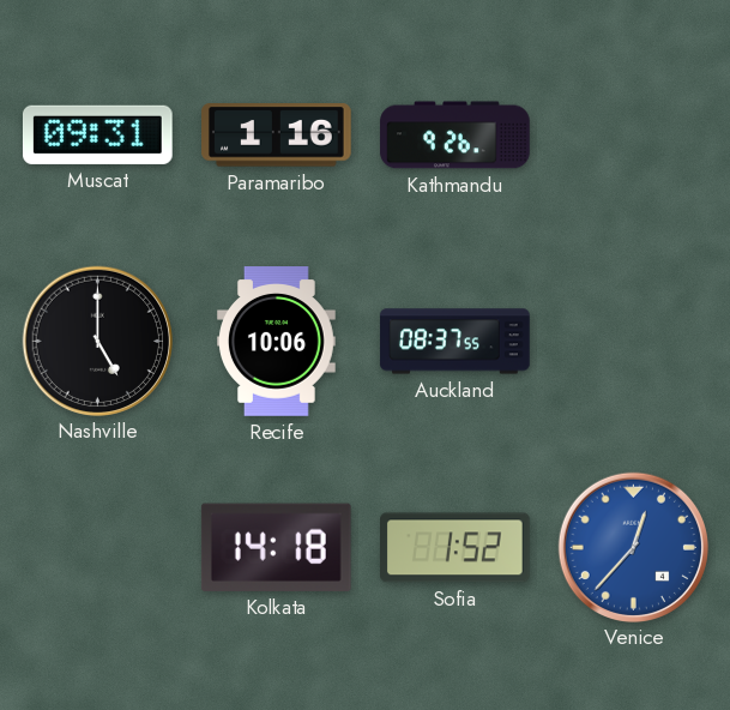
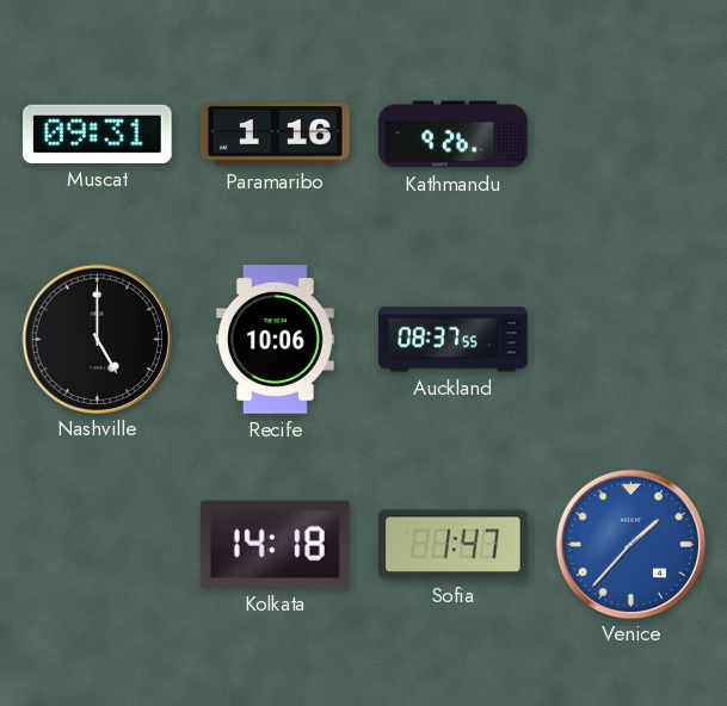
Sofia: 1:52 -> 1:47
Venice: 12:37 -> 1:37
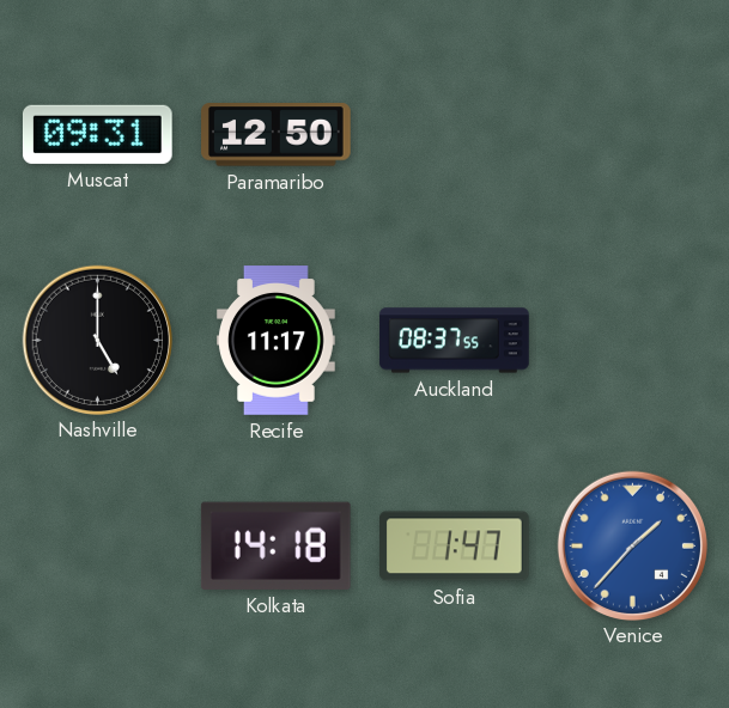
Paramaribo: 1:16 -> 12:50
Kathmandu: 9:26 -> none
Recife: 10:06 -> 11:17
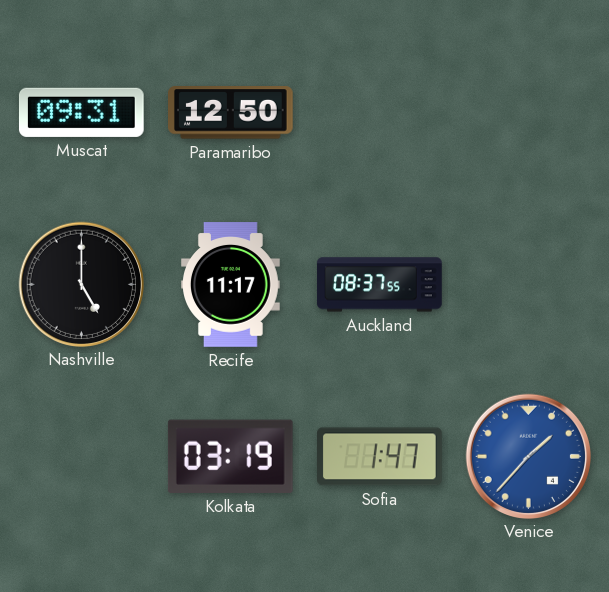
Kolkata: 14:18 -> 03:19
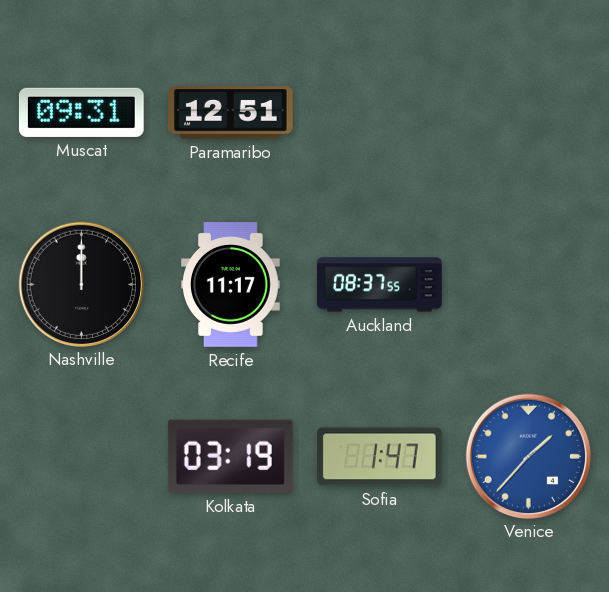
Paramaribo: 12:50 -> 12:51
Nashville: 5:00 -> 12:00
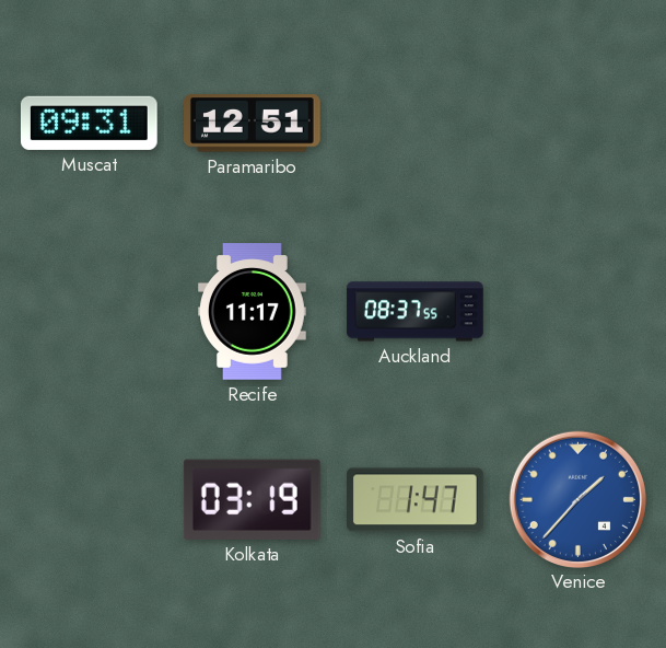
Nashville: 12:00 -> none
